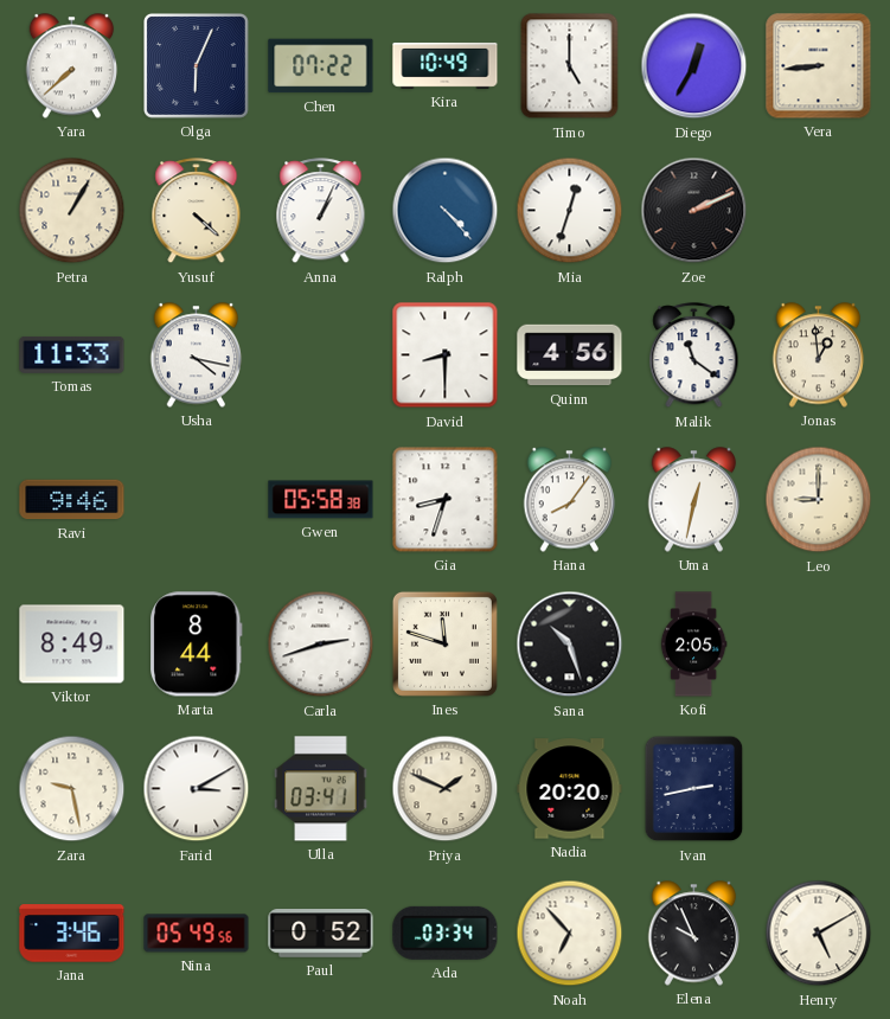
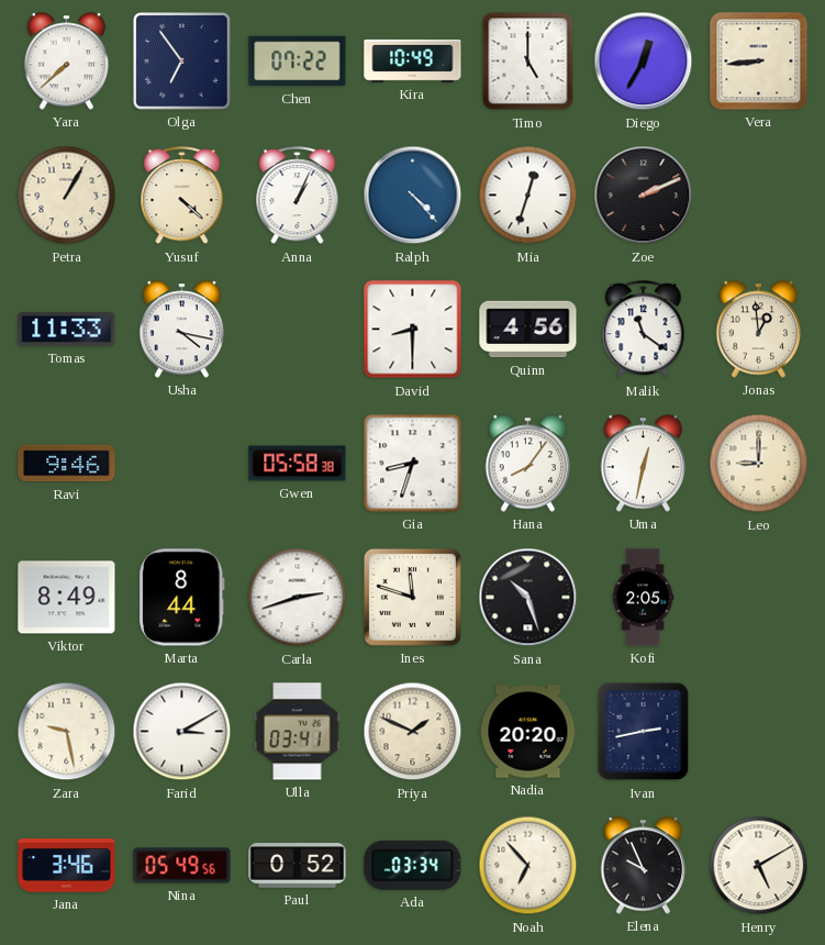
Olga: 6:04 -> 6:54
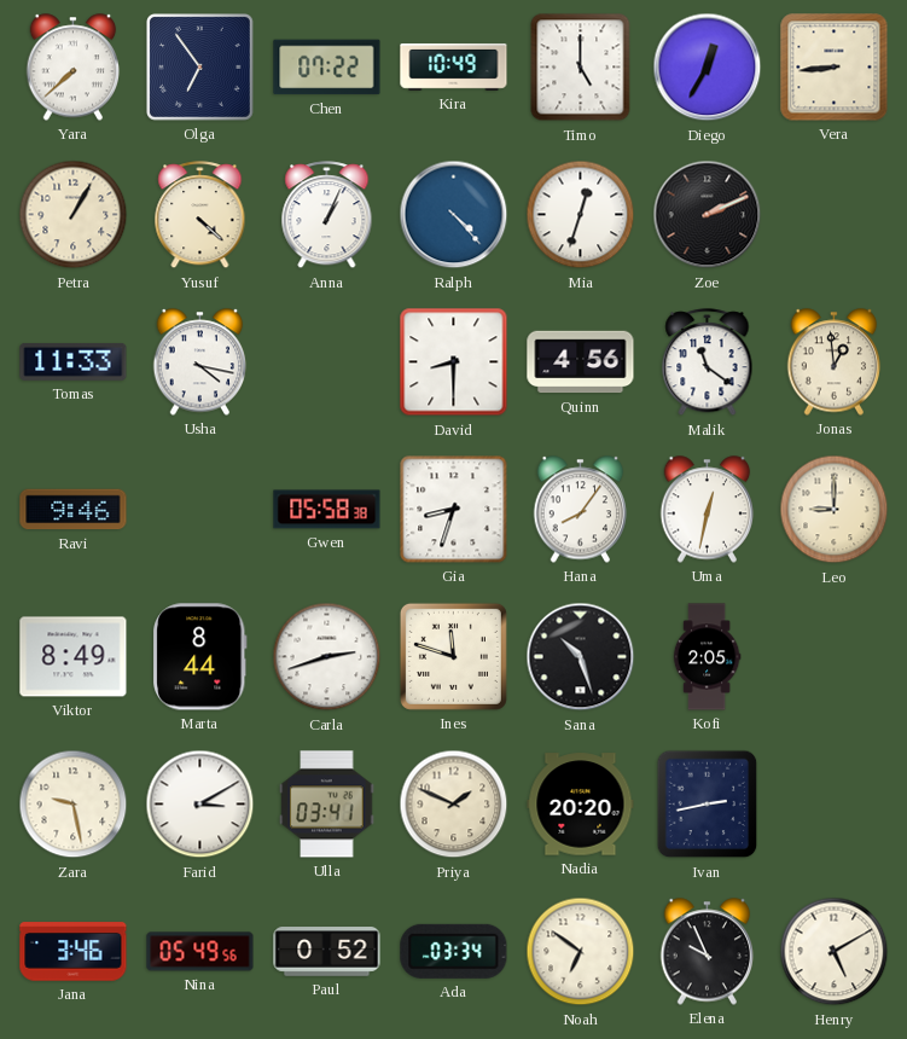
Noah: 6:53 -> 6:51
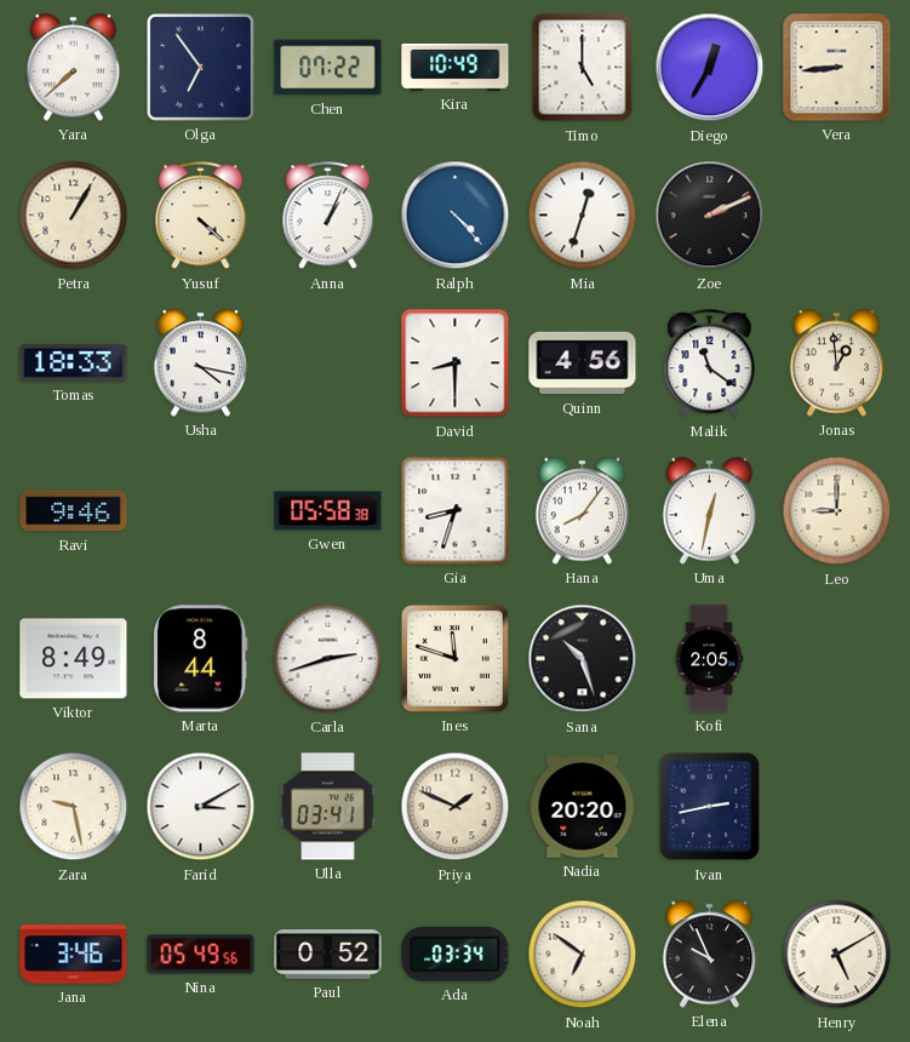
Tomas: 11:33 -> 18:33
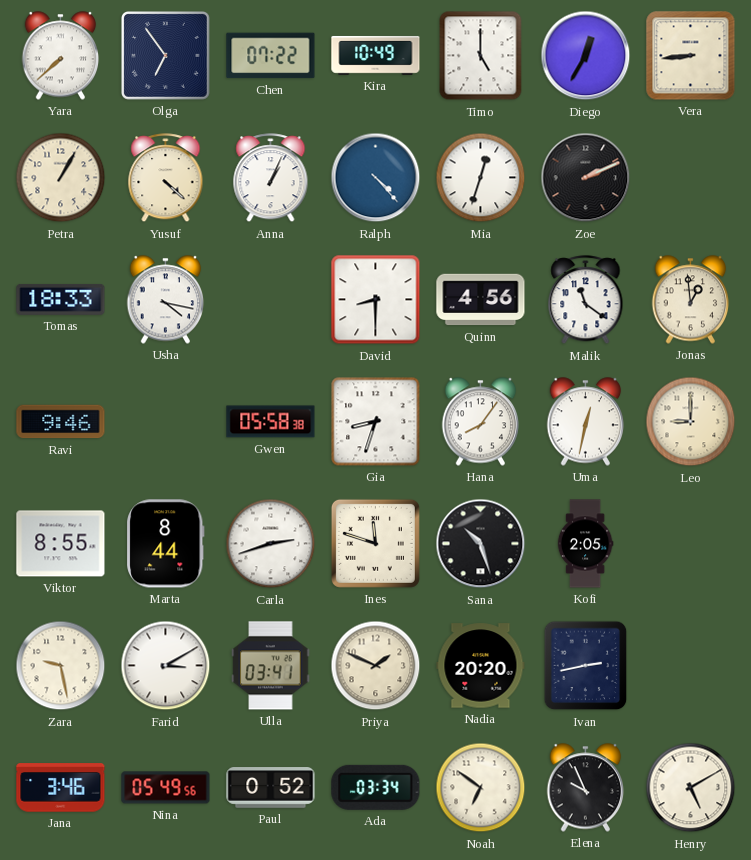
Viktor: 8:49 -> 8:55
